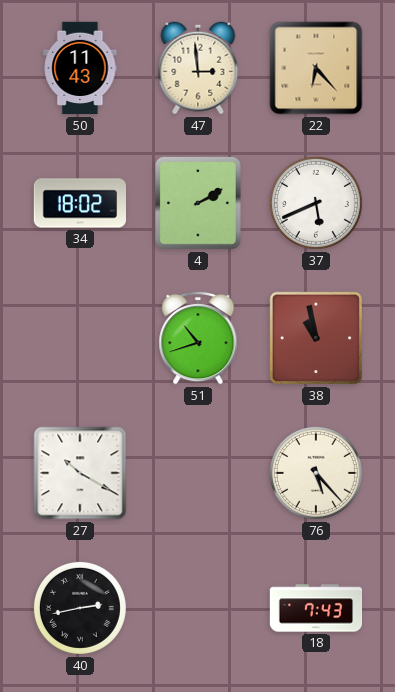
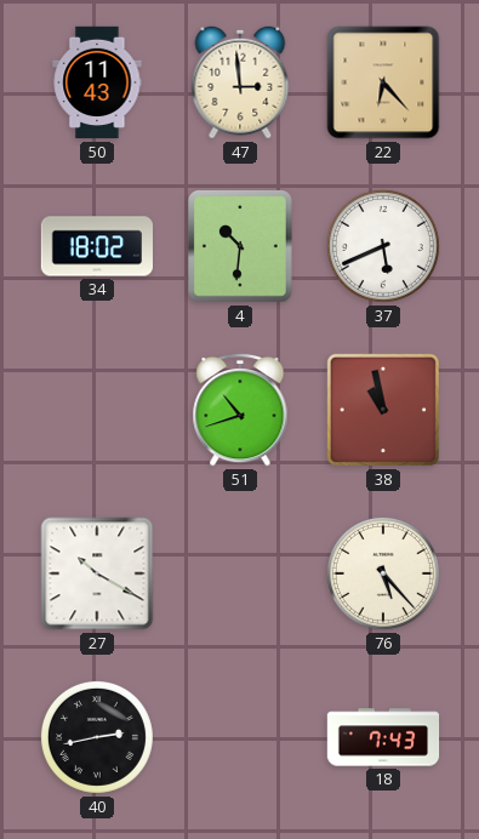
4: 2:10 -> 10:31
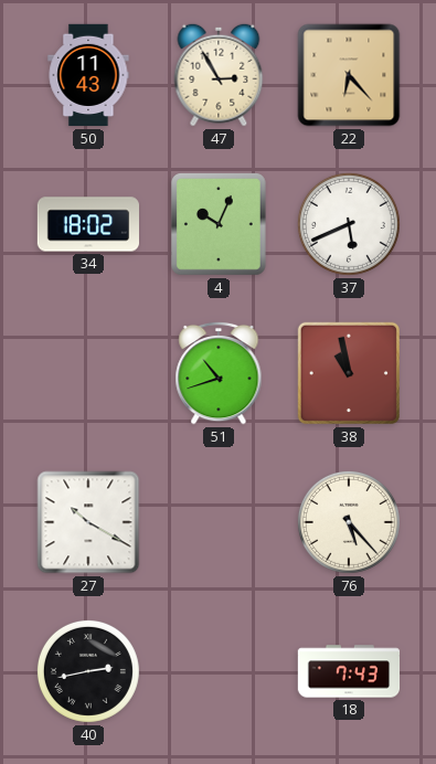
47: 2:59 -> 2:55
4: 10:31 -> 10:04
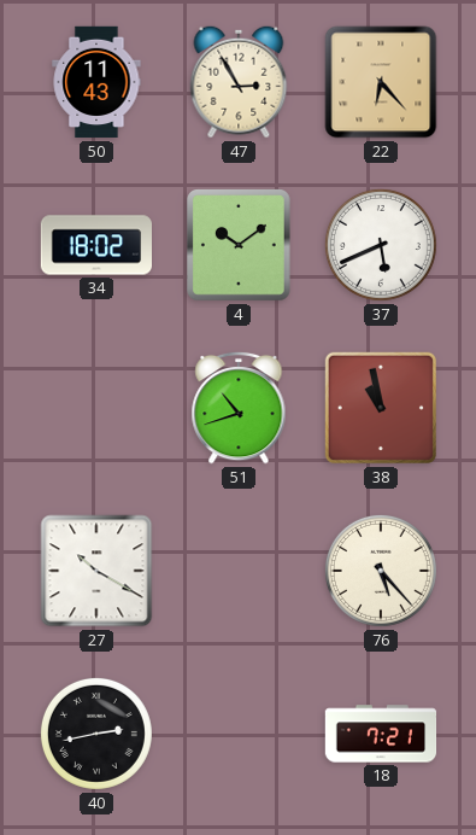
4: 10:04 -> 10:09
18: 7:43 -> 7:21
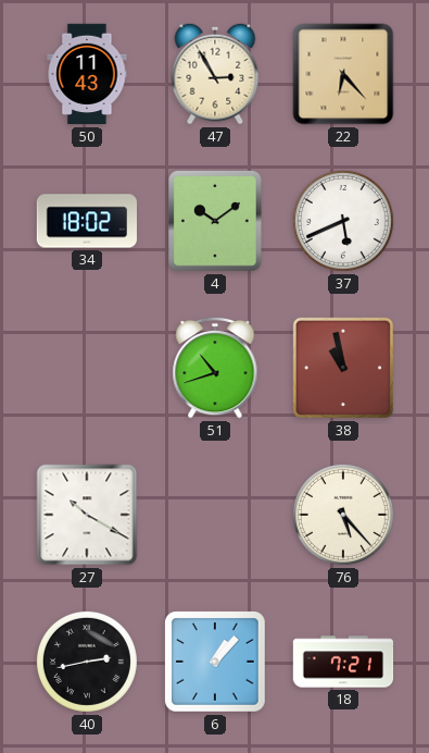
6: none -> 1:07
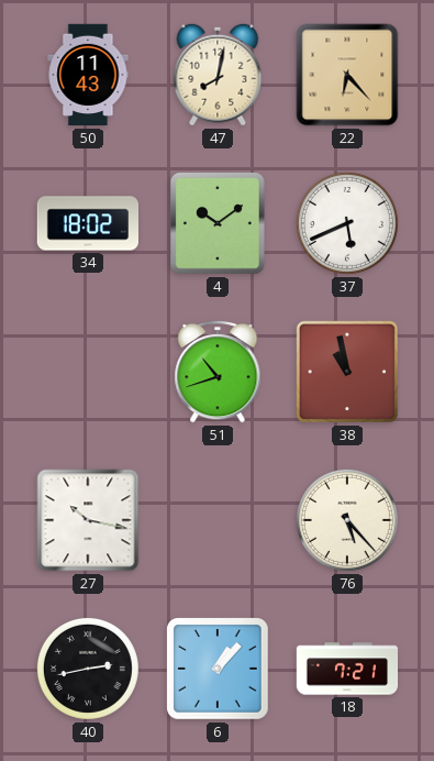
47: 2:55 -> 8:02
27: 10:20 -> 10:17
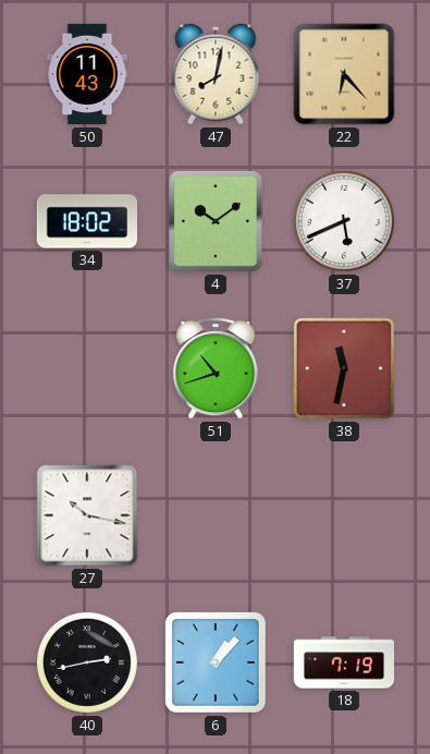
38: 10:58 -> 11:32
76: 5:23 -> none
18: 7:21 -> 7:19
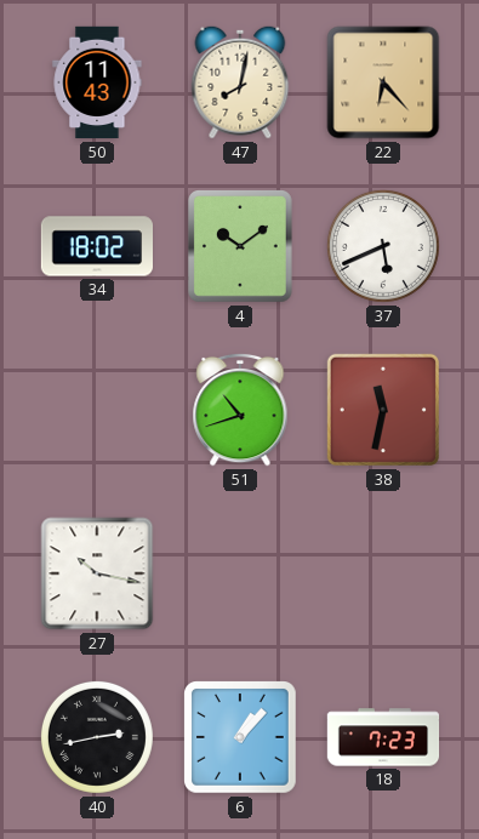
18: 7:19 -> 7:23
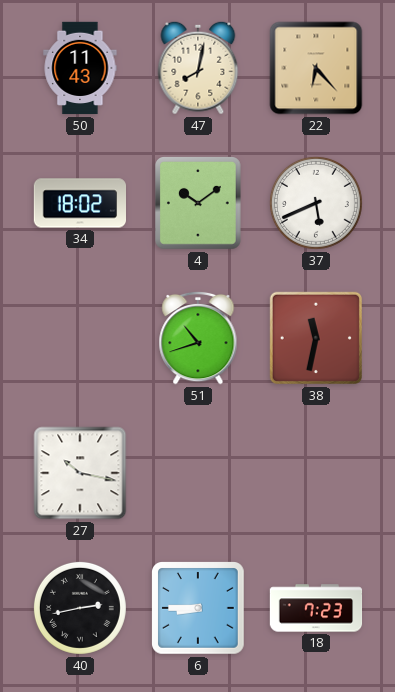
6: 1:07 -> 8:45
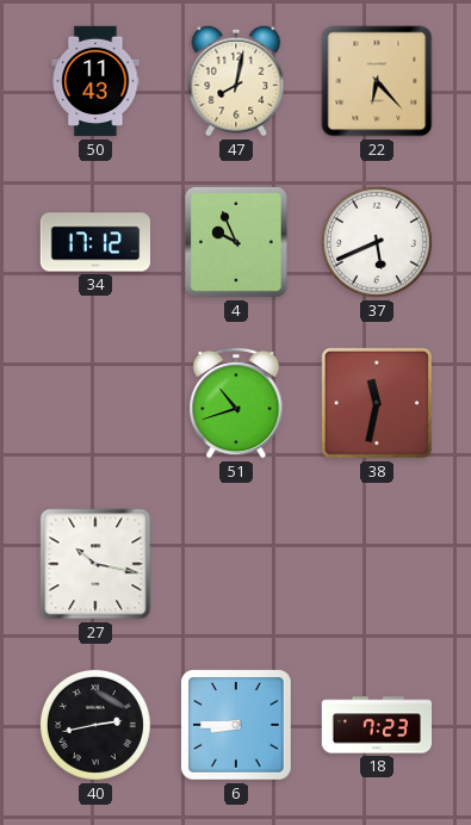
34: 18:02 -> 17:12
4: 10:09 -> 9:56
